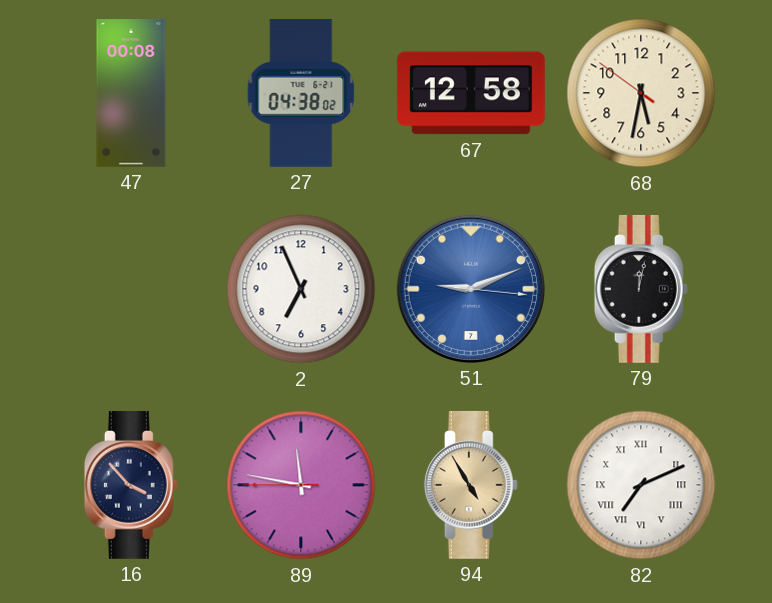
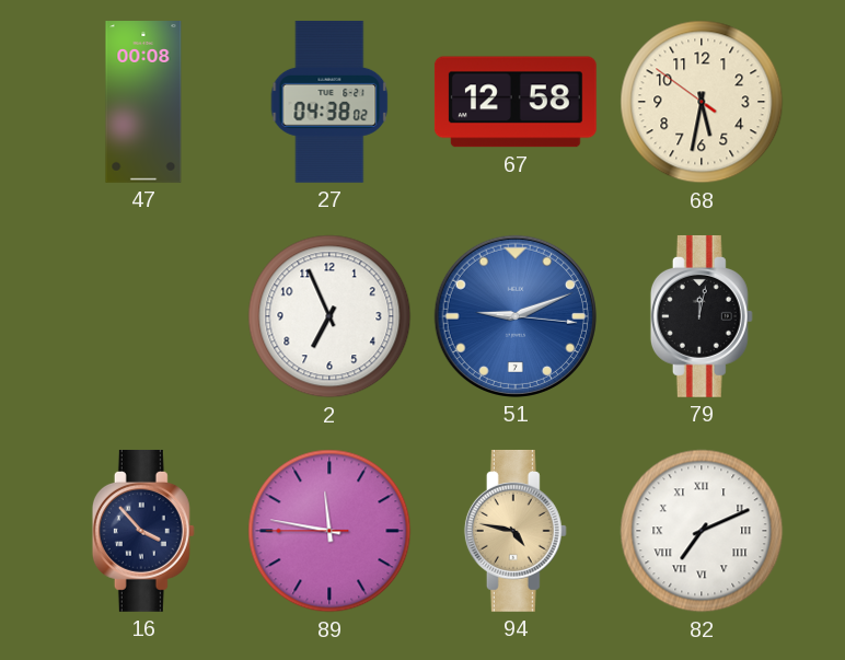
94: 4:55 -> 4:47
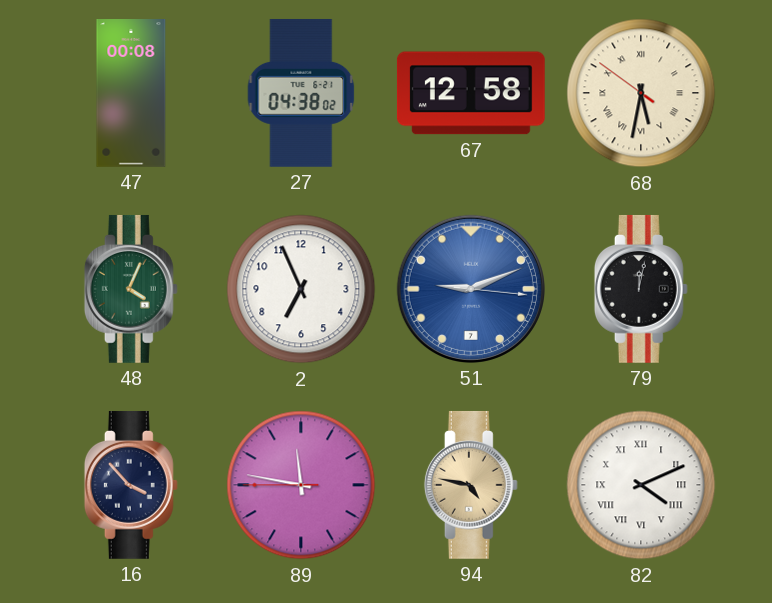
68 numerals: Arabic -> Roman
48: none -> 4:04
82: 7:11 -> 4:11
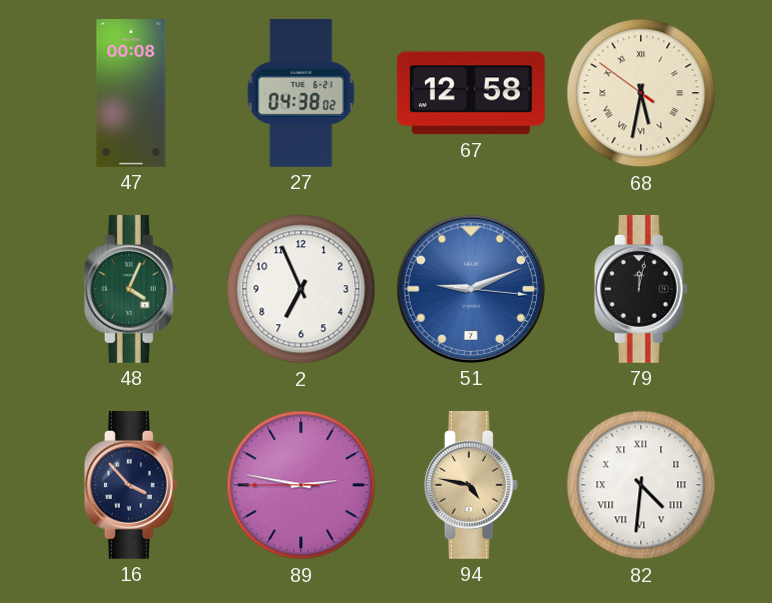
89: 11:46 -> 2:46
82: 4:11 -> 4:31
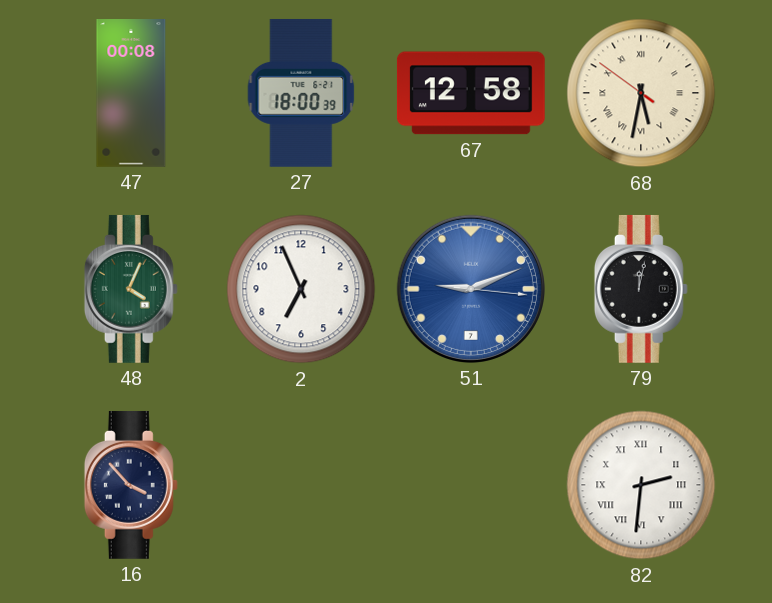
27: 04:38 -> 18:00
89: 2:46 -> none
94: 4:47 -> none
82: 4:31 -> 2:31
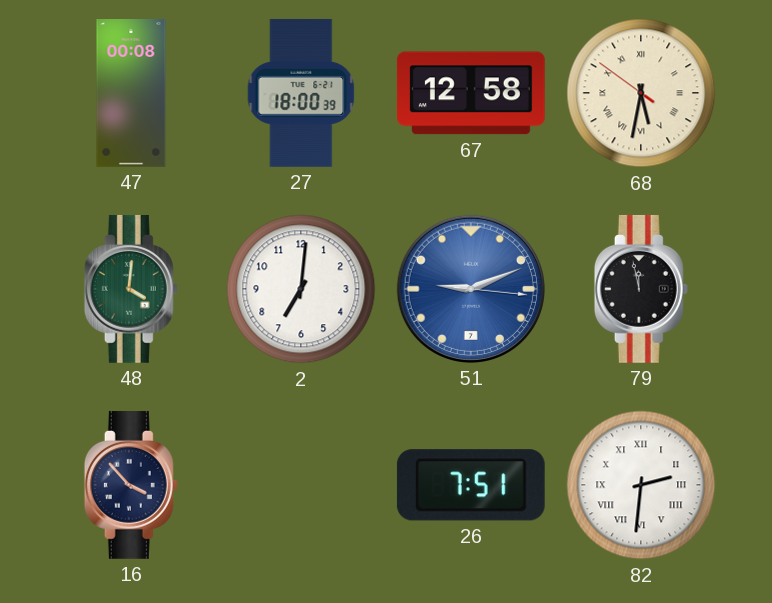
48: 4:04 -> 4:01
2: 6:56 -> 7:01
79: 12:02 -> 11:58
26: none -> 7:51
